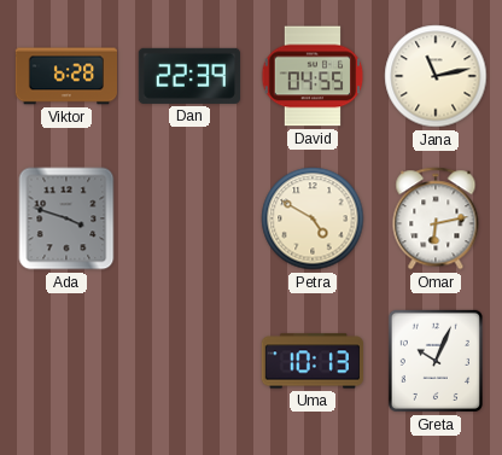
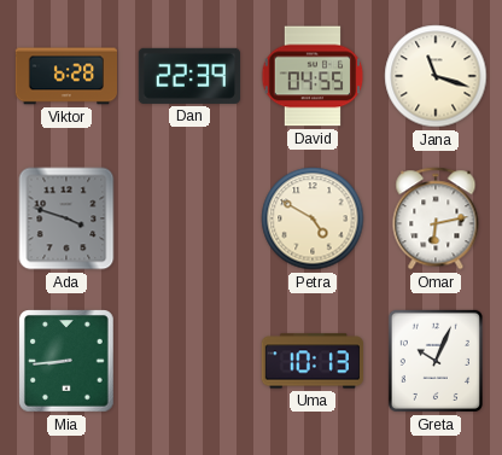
Jana: 11:13 -> 11:18
Mia: none -> 8:44
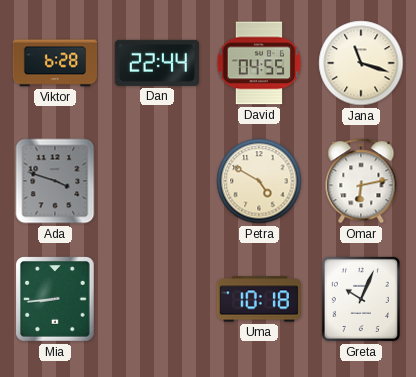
Dan: 22:39 -> 22:44
Uma: 10:13 -> 10:18
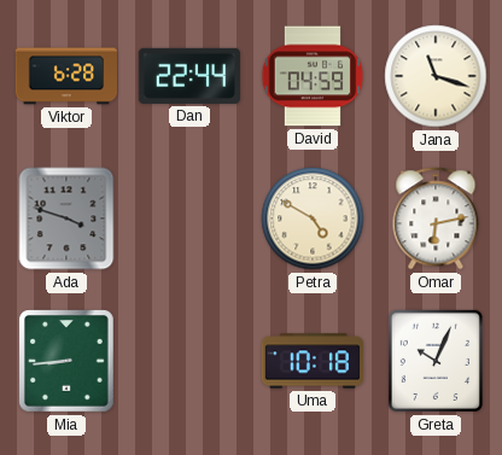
David: 04:55 -> 04:59
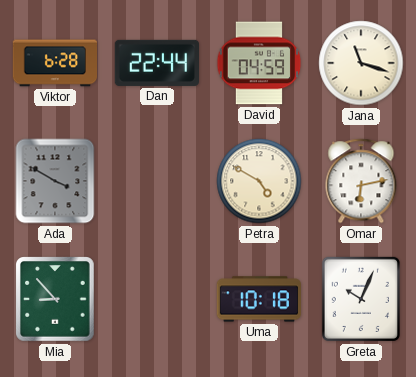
Ada: 3:48 -> 3:50
Mia: 8:44 -> 8:53
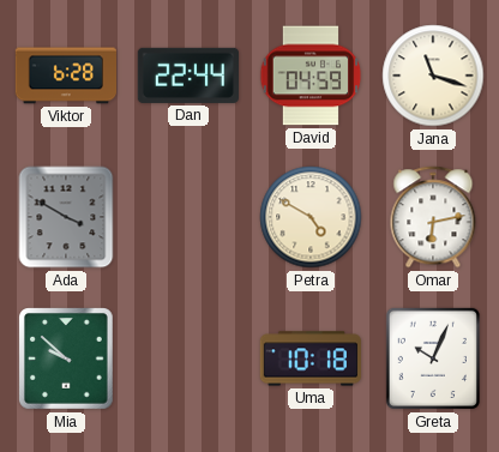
Mia: 8:53 -> 9:52
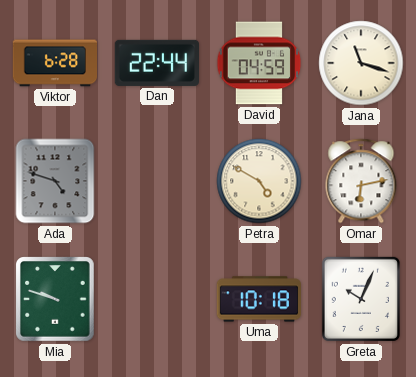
Ada: 3:50 -> 4:48
Mia: 9:52 -> 9:48
